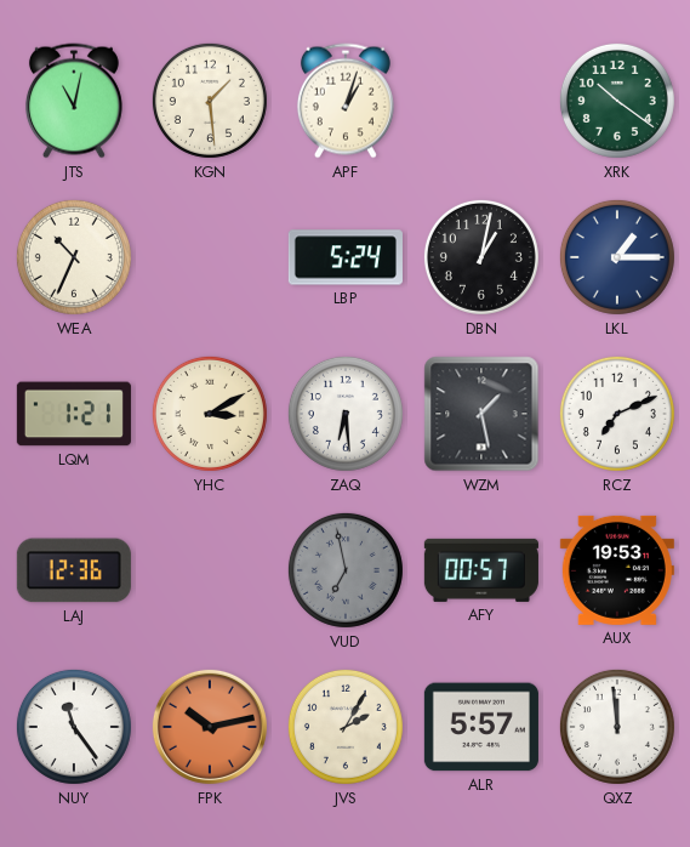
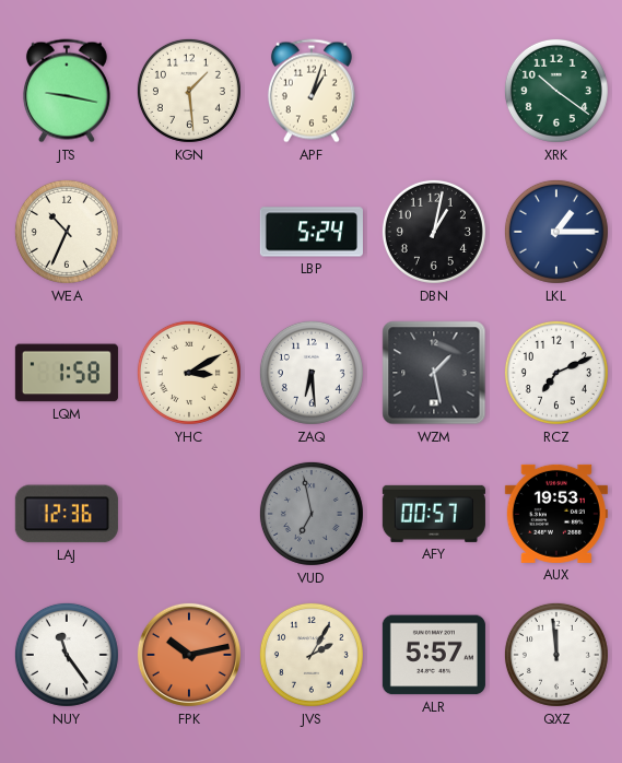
JTS: 11:02 -> 9:17
LQM: 1:21 -> 1:58
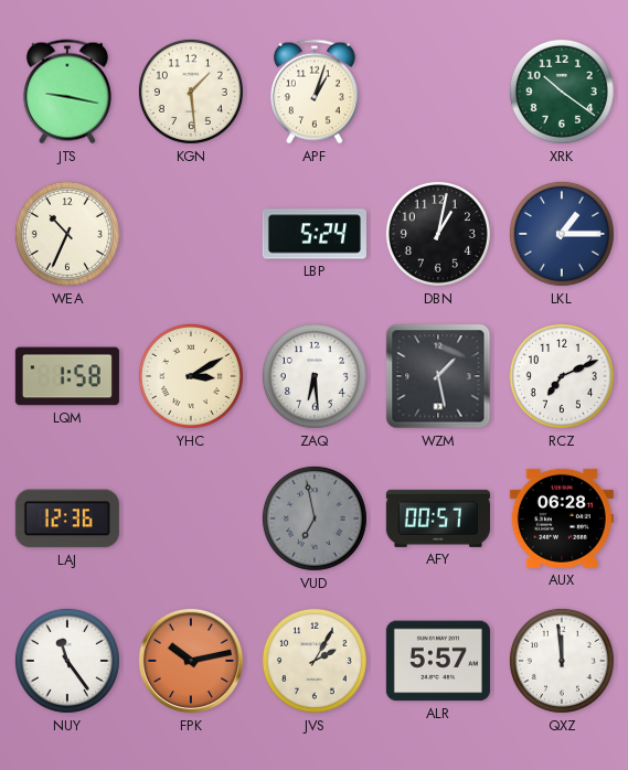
AUX: 19:53 -> 06:28
